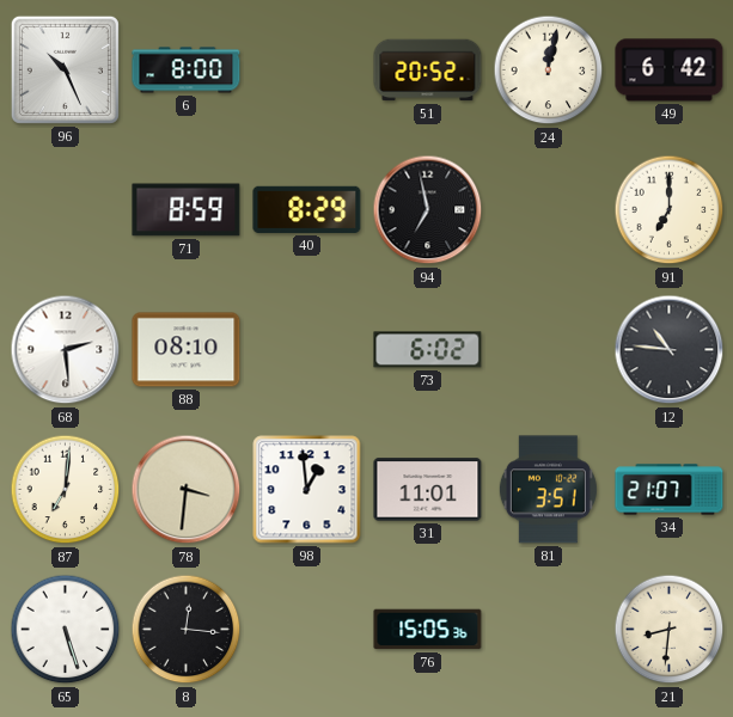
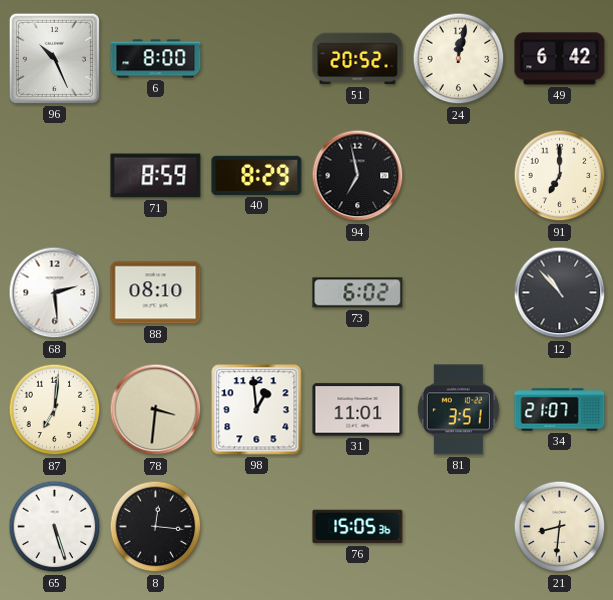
12: 10:46 -> 10:53
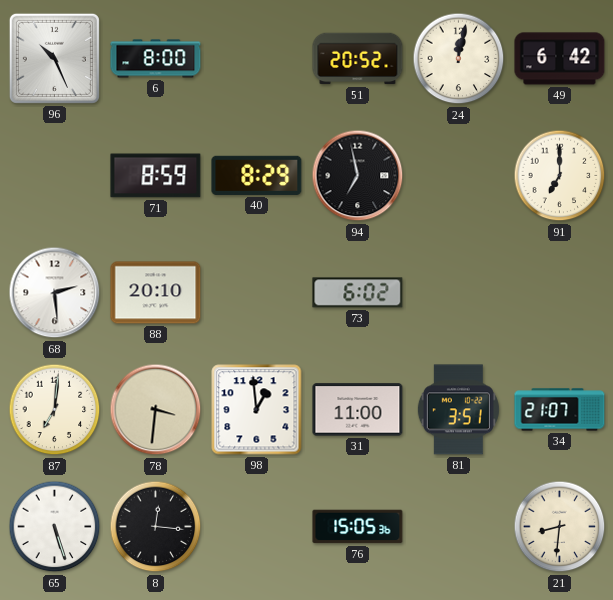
88: 08:10 -> 20:10
12: 10:53 -> none
31: 11:01 -> 11:00
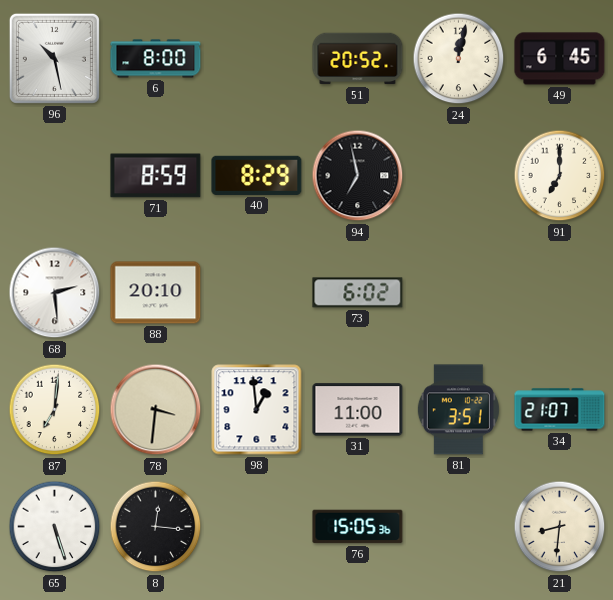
96: 10:26 -> 10:28
49: 6:42 -> 6:45
